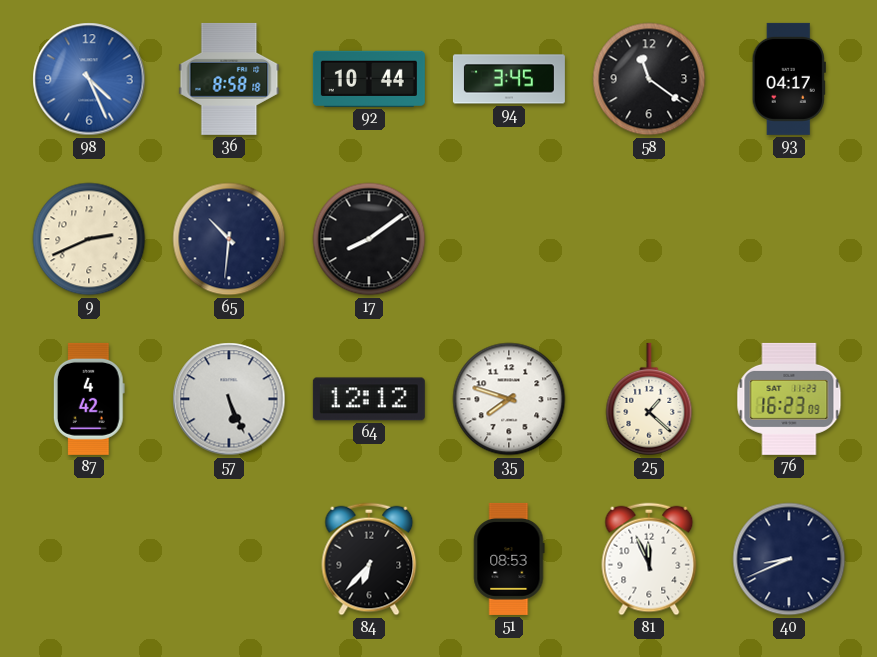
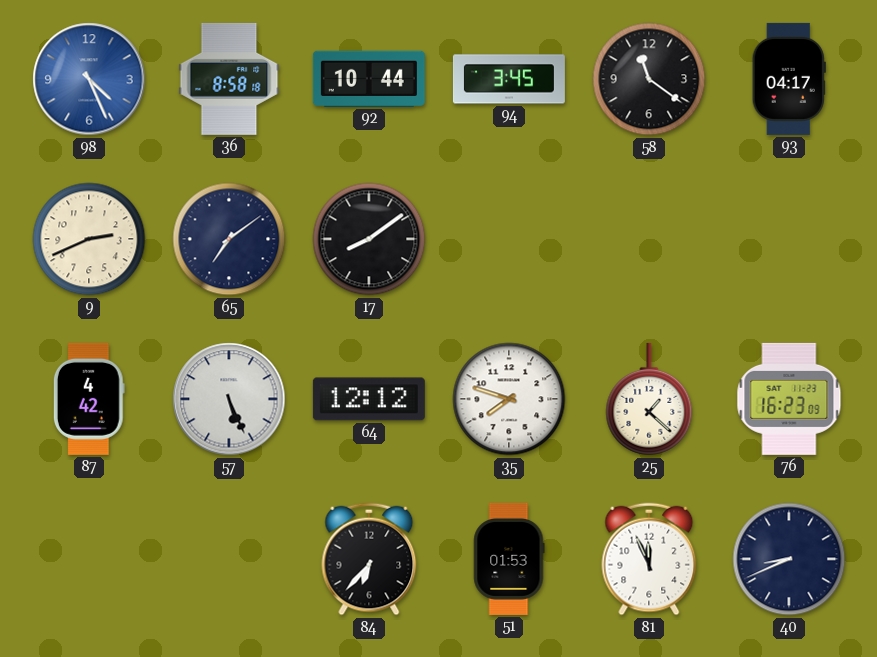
65: 10:31 -> 7:09
51: 08:53 -> 01:53
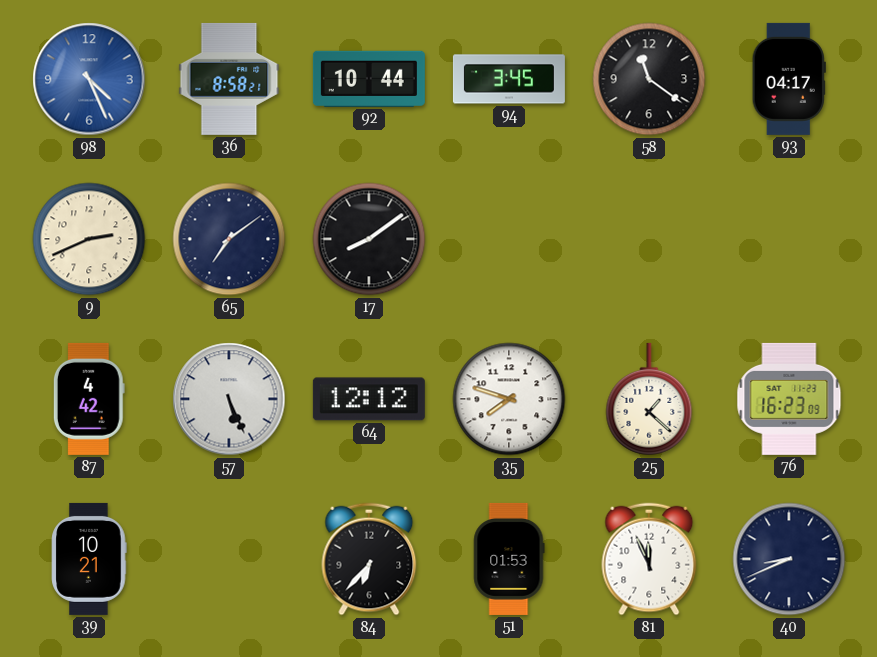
36: 8:58:18 -> 8:58:21
39: none -> 10:21
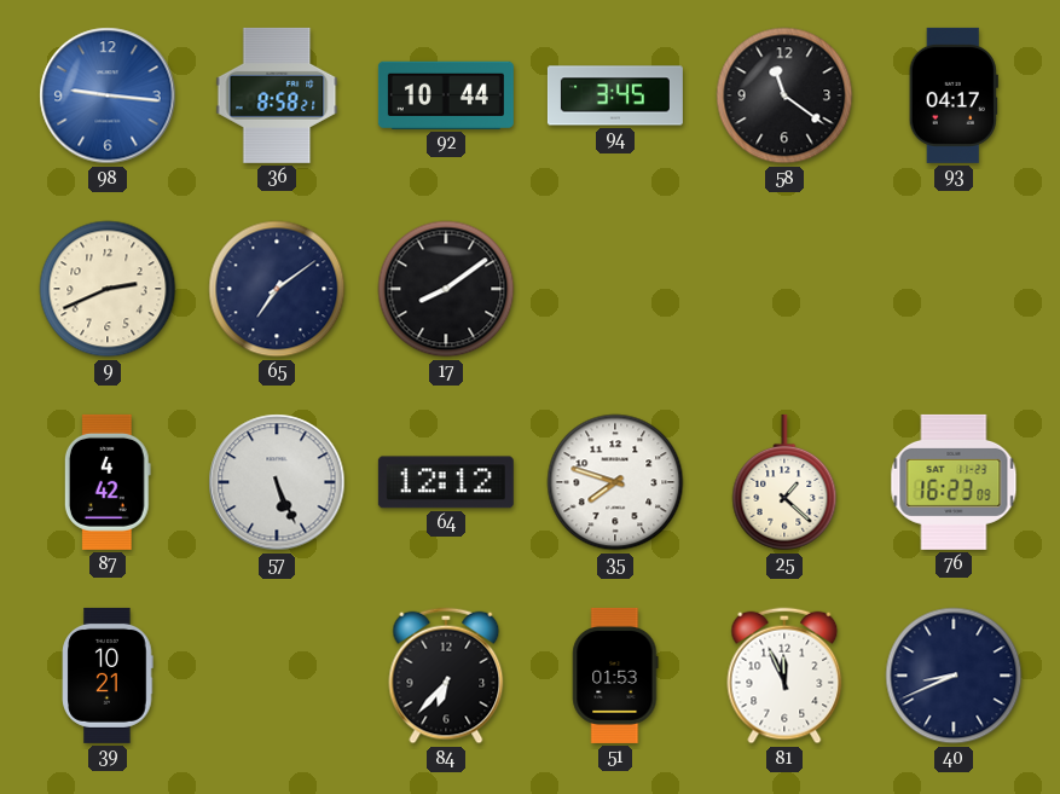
98: 4:26 -> 9:16
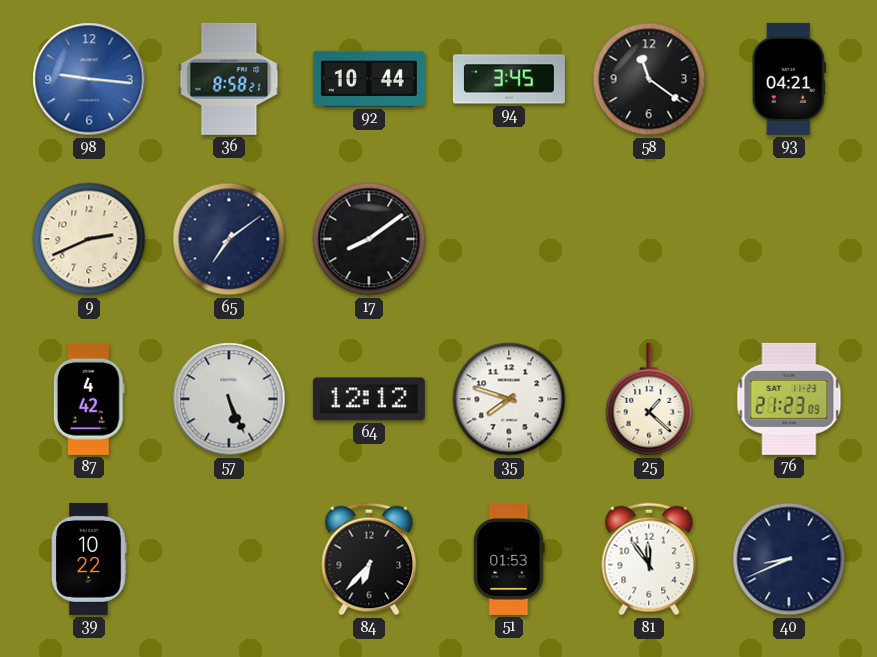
93: 04:17 -> 04:21
76: 16:23 -> 21:23
39: 10:21 -> 10:22
81: 11:56 -> 11:54
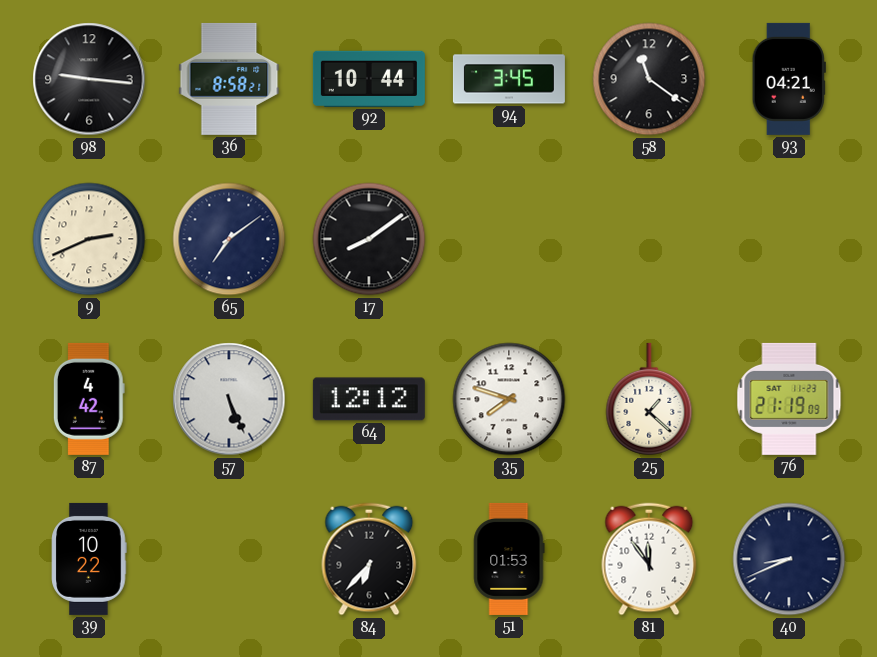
98 dial: blue -> black
76: 21:23 -> 21:19
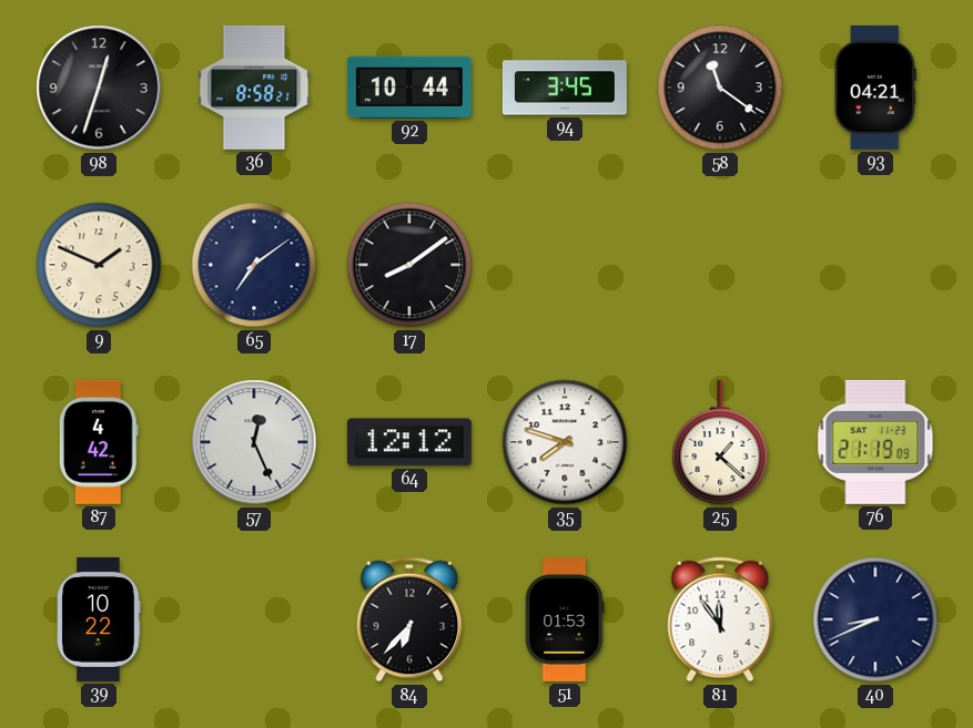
98: 9:16 -> 12:33
9: 2:41 -> 1:49
57: 5:26 -> 12:26
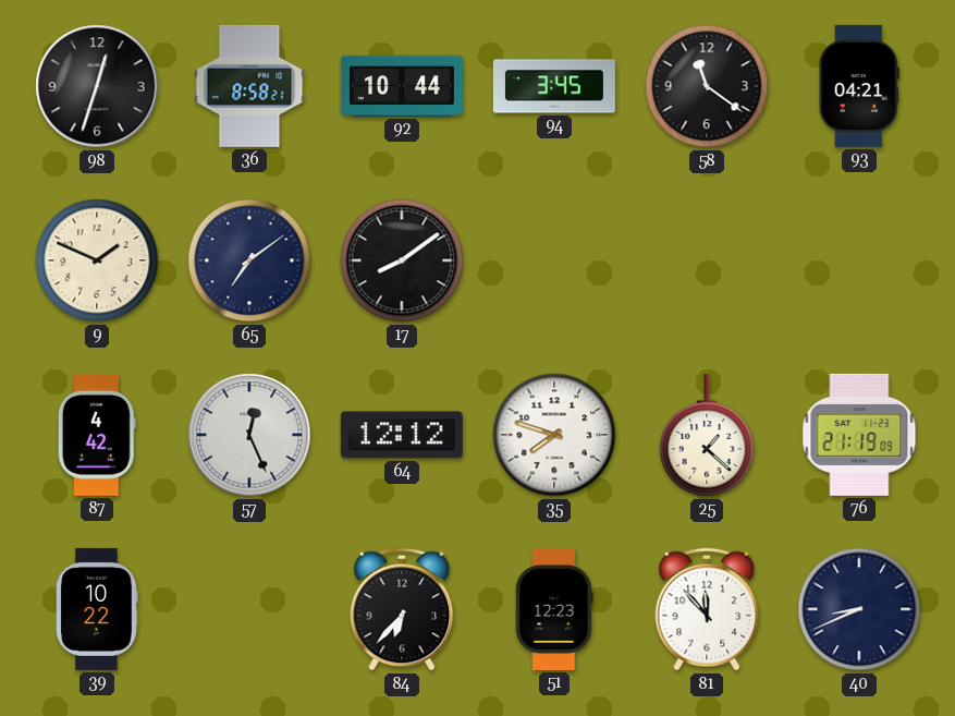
51: 01:53 -> 12:23
81: 11:54 -> 11:53
